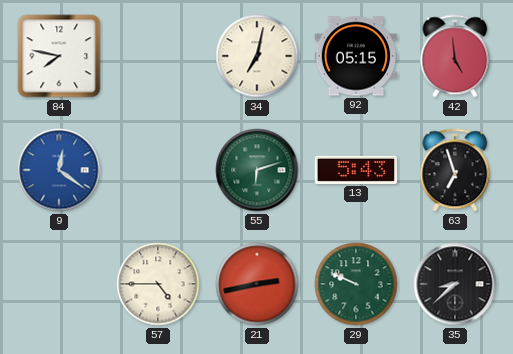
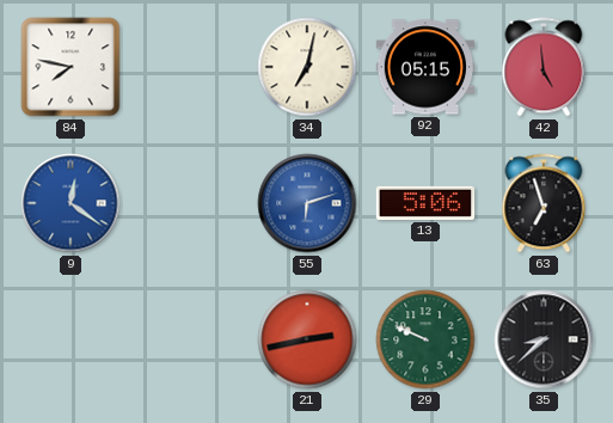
55 dial: green -> blue
13: 5:43 -> 5:06
57: 4:45 -> none
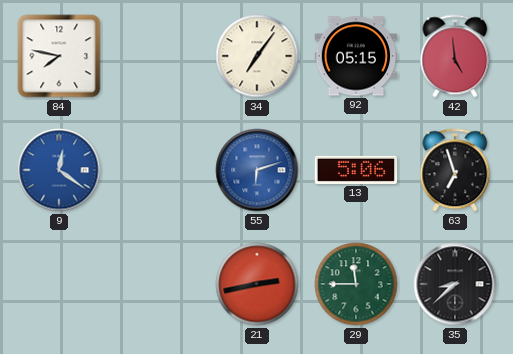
34: 7:02 -> 7:06
29: 9:49 -> 11:45
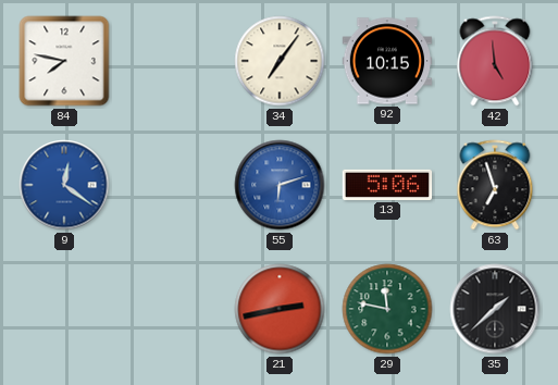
92: 05:15 -> 10:15
29: 11:45 -> 11:47
35: 8:38 -> 1:38
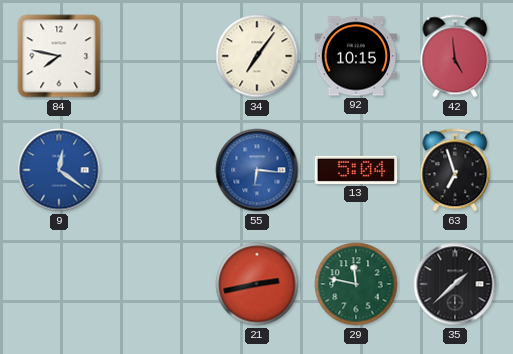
55: 6:12 -> 6:16
13: 5:06 -> 5:04
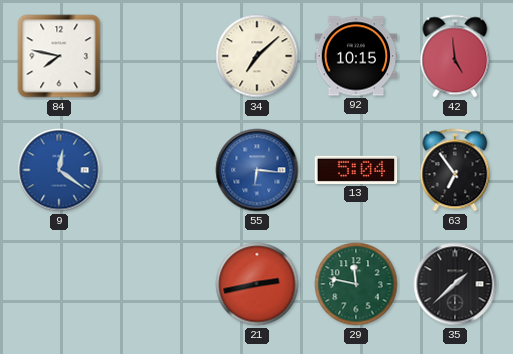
34: 7:06 -> 7:08
63: 6:57 -> 6:54
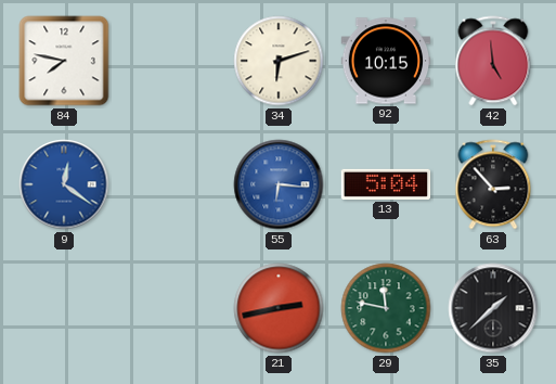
34: 7:08 -> 6:12
63: 6:54 -> 2:53
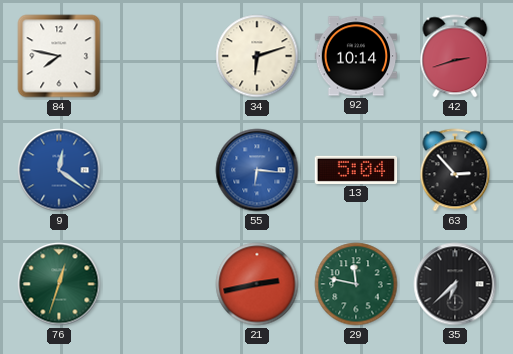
92: 10:15 -> 10:14
42: 4:59 -> 2:42
76: none -> 12:33
35: 1:38 -> 6:38
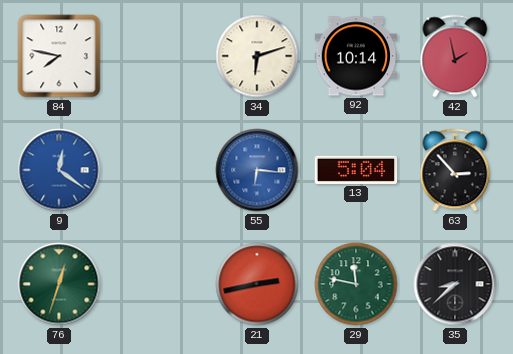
42: 2:42 -> 1:58
35: 6:38 -> 8:38
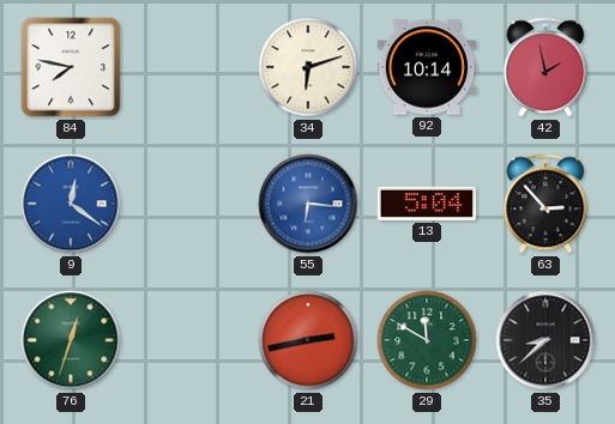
29: 11:47 -> 11:50
